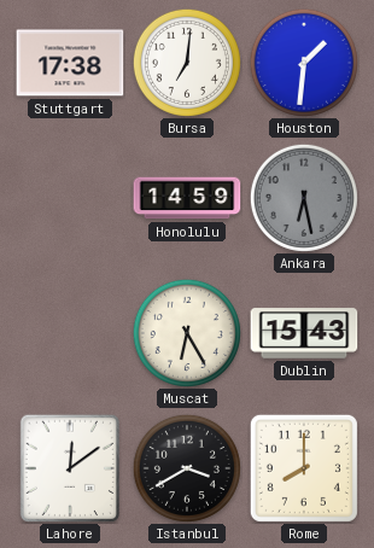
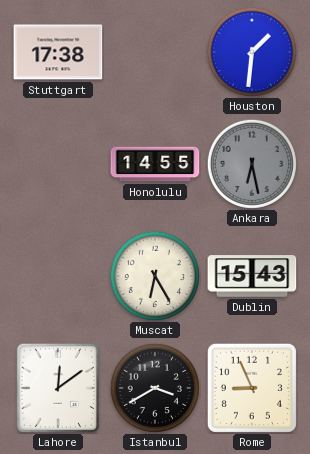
Bursa: 7:01 -> none
Honolulu: 14:59 -> 14:55
Rome: 8:00 -> 8:56
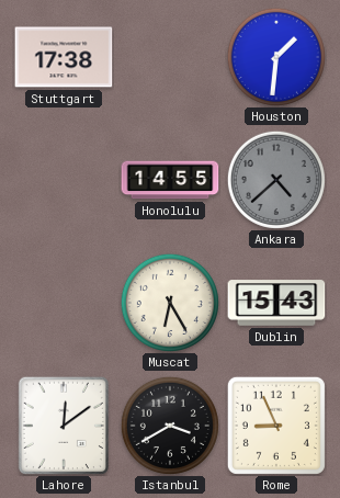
Ankara: 6:28 -> 4:38
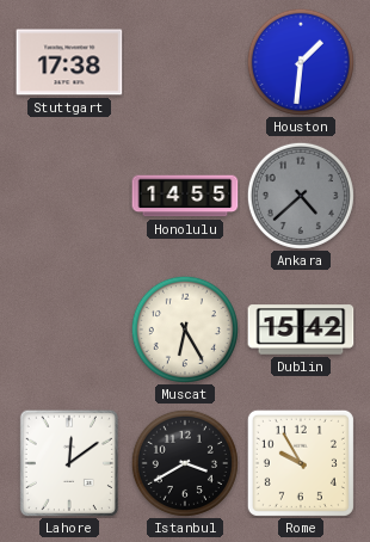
Dublin: 15:43 -> 15:42
Rome: 8:56 -> 9:55
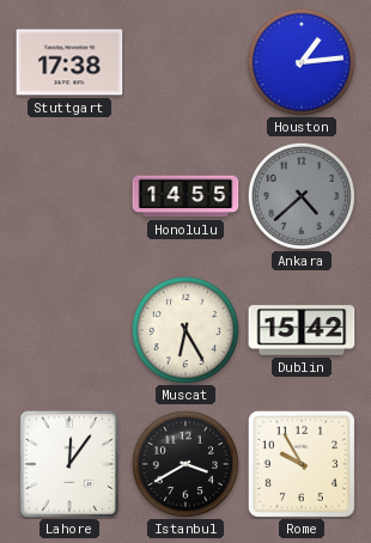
Houston: 1:31 -> 1:14
Lahore: 12:09 -> 12:06
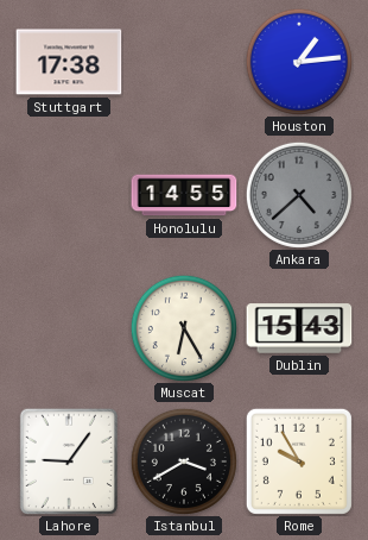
Dublin: 15:42 -> 15:43
Lahore: 12:06 -> 9:06
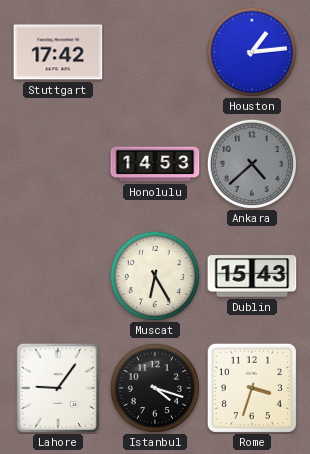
Stuttgart: 17:38 -> 17:42
Honolulu: 14:55 -> 14:53
Istanbul: 3:40 -> 4:18
Rome: 9:55 -> 3:33
